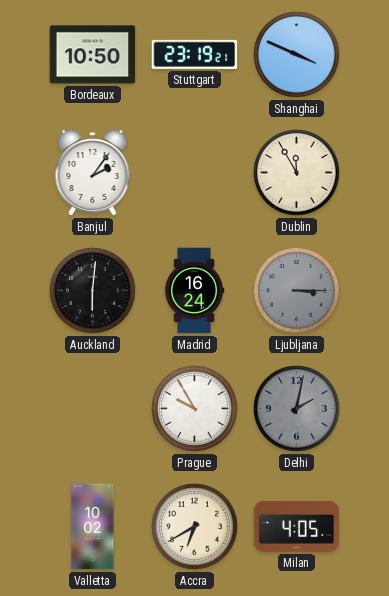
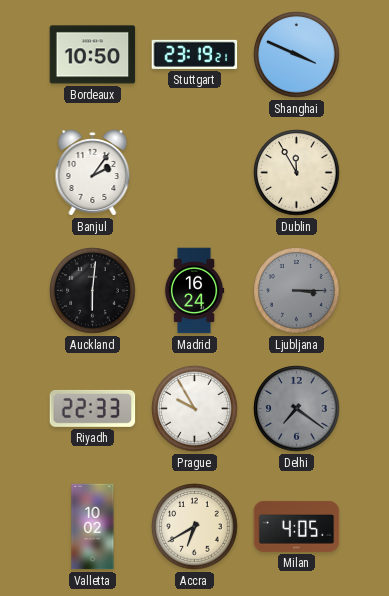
Riyadh: none -> 22:33
Delhi: 2:02 -> 7:21
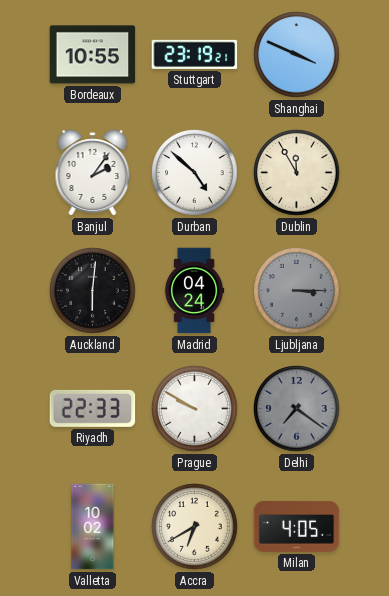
Bordeaux: 10:50 -> 10:55
Durban: none -> 4:52
Madrid: 16:24 -> 04:24
Prague: 9:55 -> 9:50
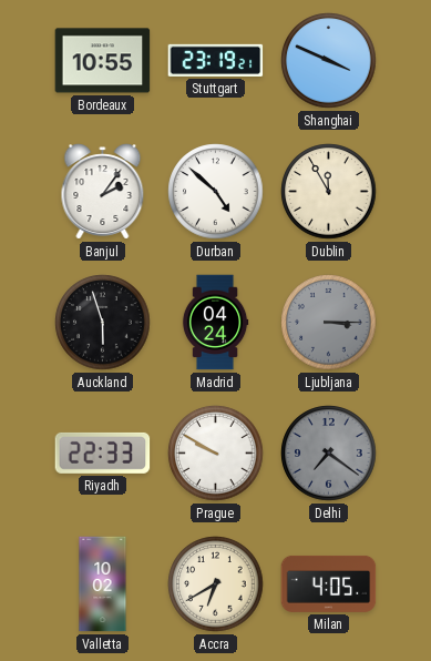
Auckland: 6:01 -> 5:57
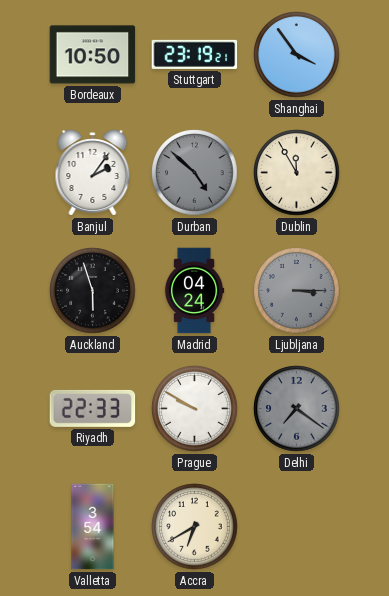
Bordeaux: 10:55 -> 10:50
Shanghai: 3:49 -> 3:54
Durban dial: white -> grey
Valletta: 10:02 -> 3:54
Milan: 4:05 -> none
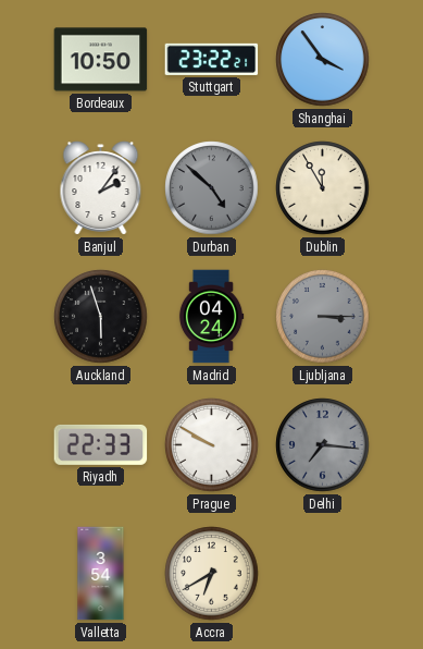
Stuttgart: 23:19 -> 23:22
Delhi: 7:21 -> 7:16
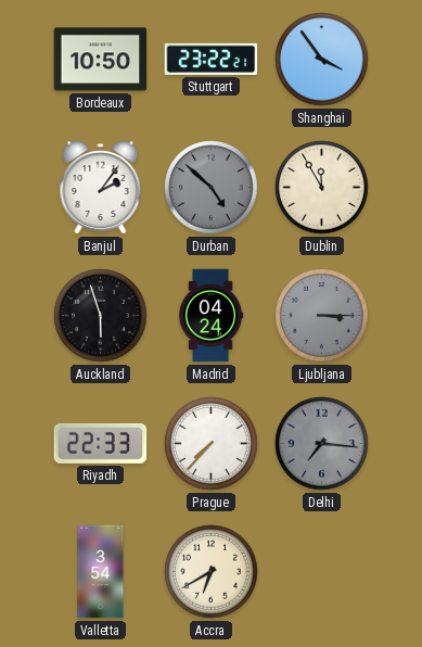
Prague: 9:50 -> 7:37
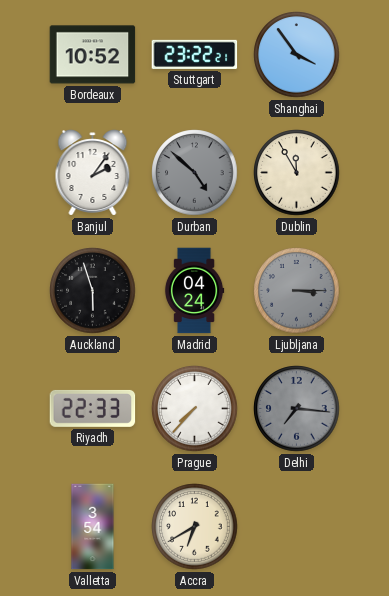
Bordeaux: 10:50 -> 10:52
